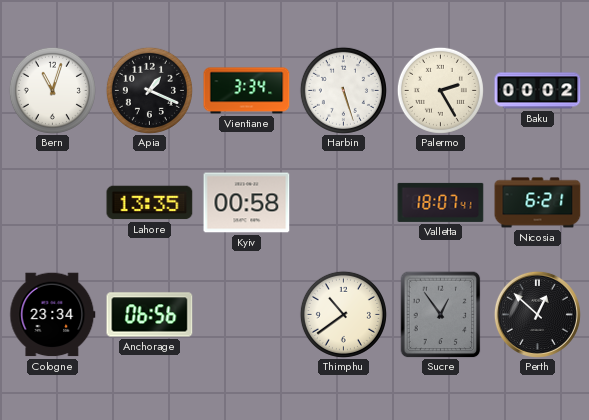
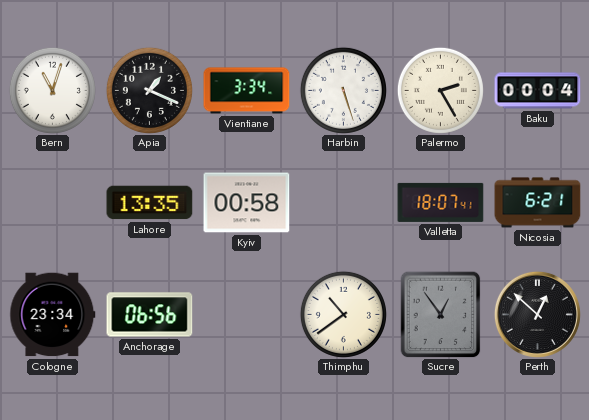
Baku: 00:02 -> 00:04
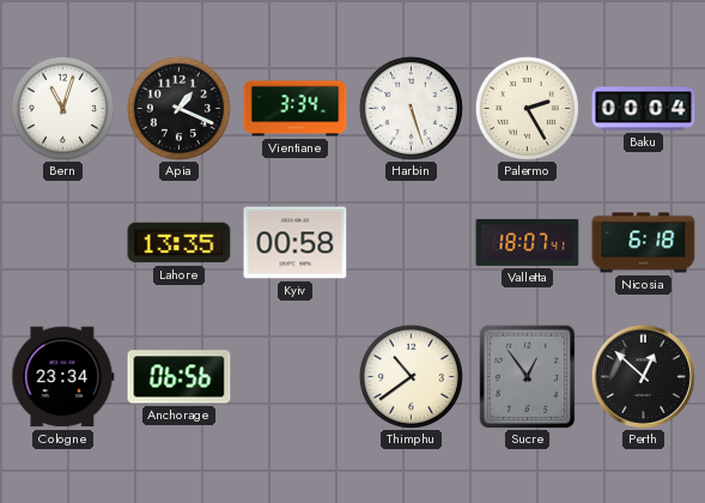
Nicosia: 6:21 -> 6:18
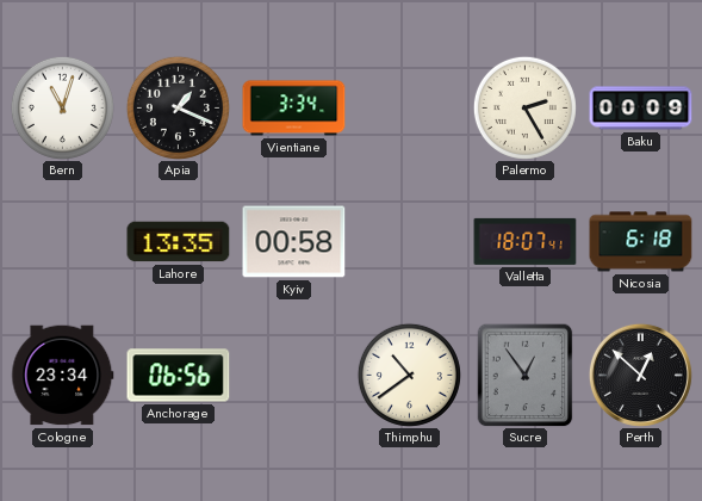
Harbin: 5:27 -> none
Baku: 00:04 -> 00:09
